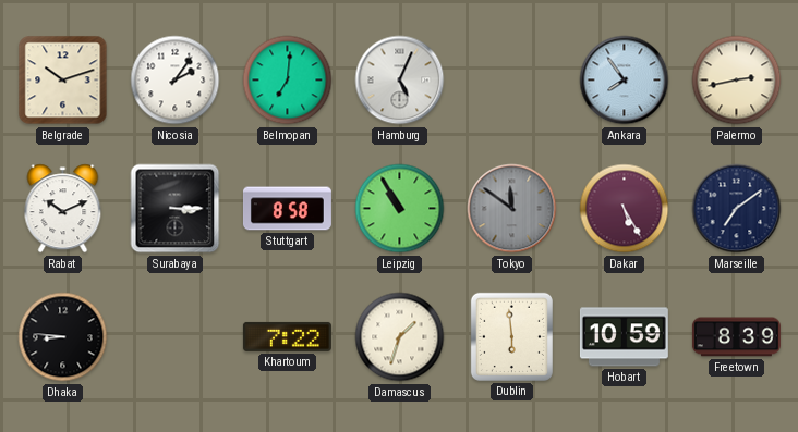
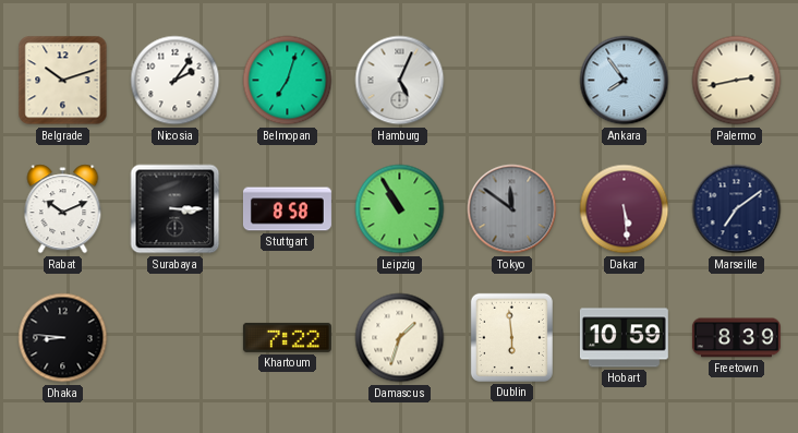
Belmopan: 7:01 -> 7:03
Dakar: 5:25 -> 5:29
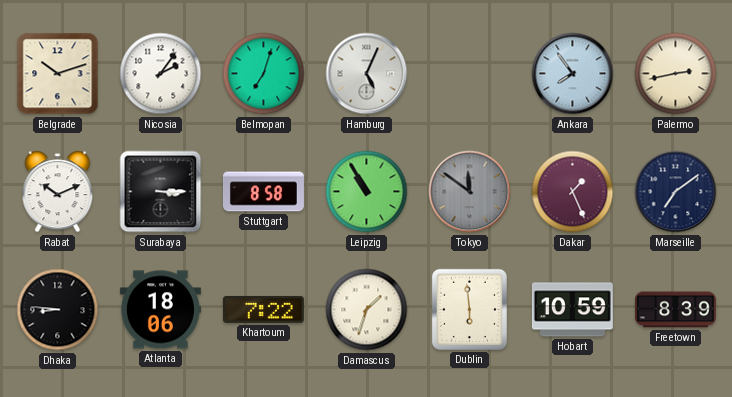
Dakar: 5:29 -> 1:26
Atlanta: none -> 18:06
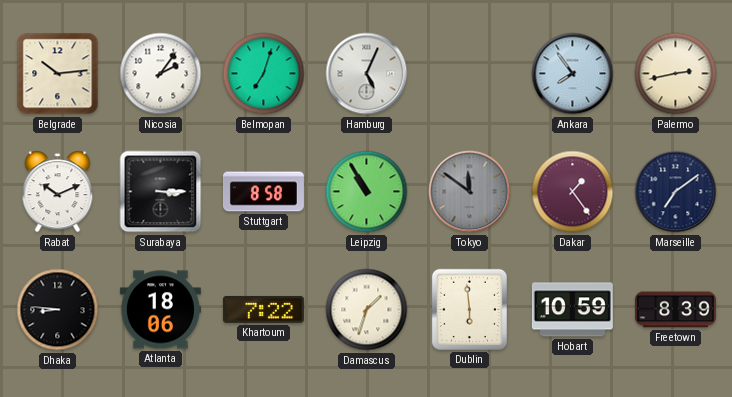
Belgrade: 10:12 -> 10:14
Dakar: 1:26 -> 1:24
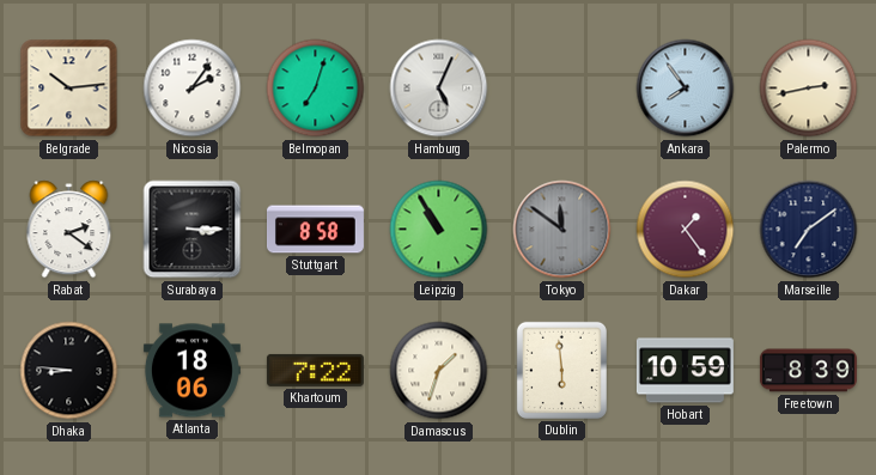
Rabat: 10:11 -> 2:21
